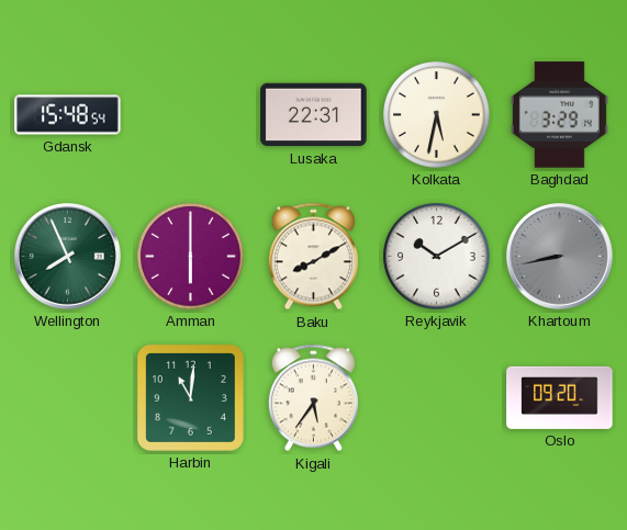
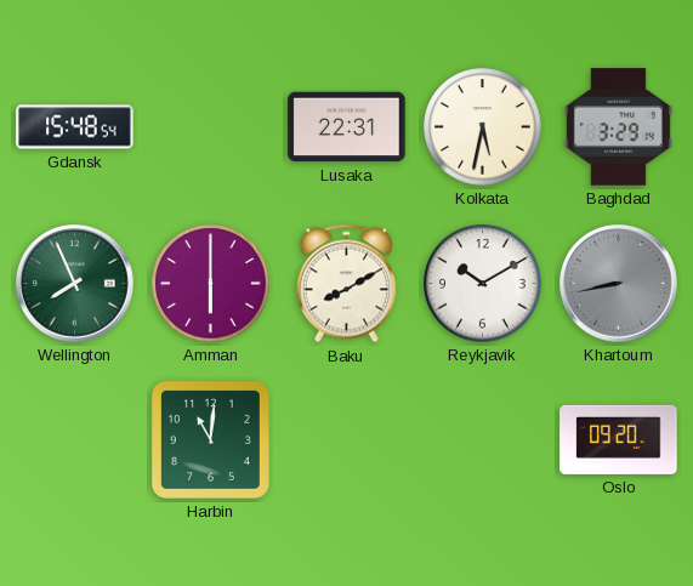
Kigali: 5:36 -> none
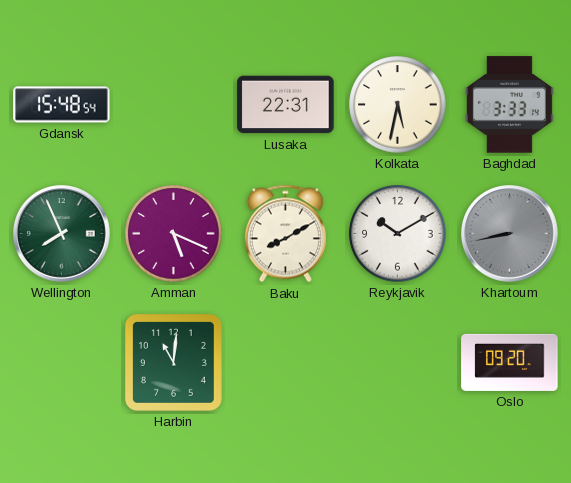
Baghdad: 3:29 -> 3:33
Amman: 6:00 -> 5:19
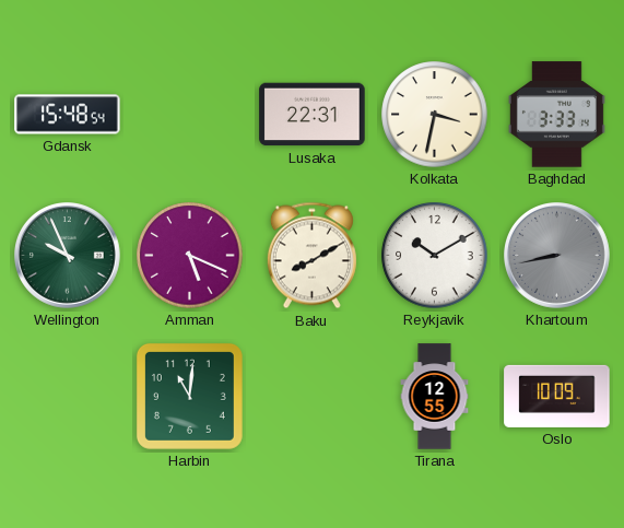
Kolkata: 5:32 -> 3:32
Wellington: 7:56 -> 9:56
Tirana: none -> 12:55
Oslo: 09:20 -> 10:09
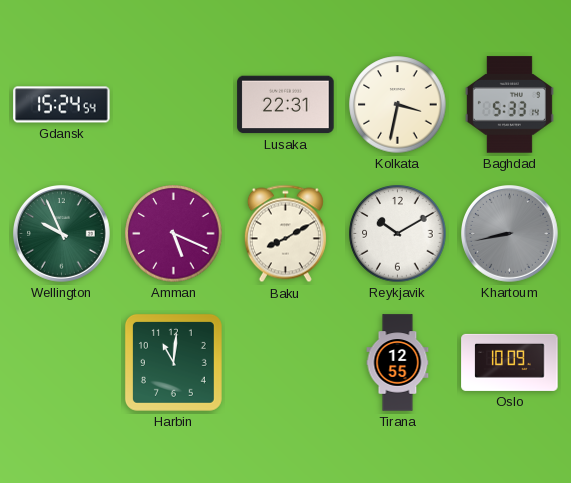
Gdansk: 15:48 -> 15:24
Baghdad: 3:33 -> 5:33
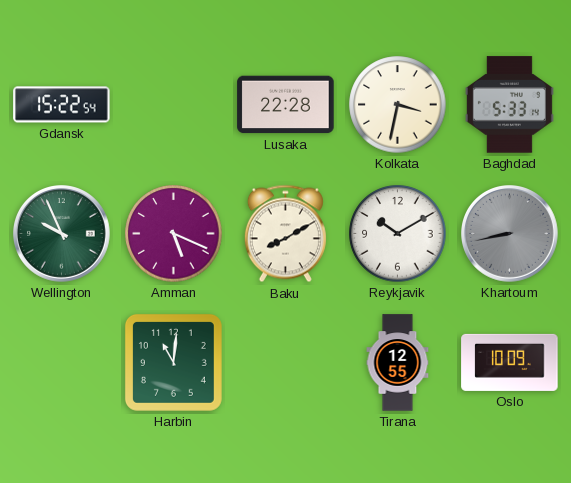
Gdansk: 15:24 -> 15:22
Lusaka: 22:31 -> 22:28
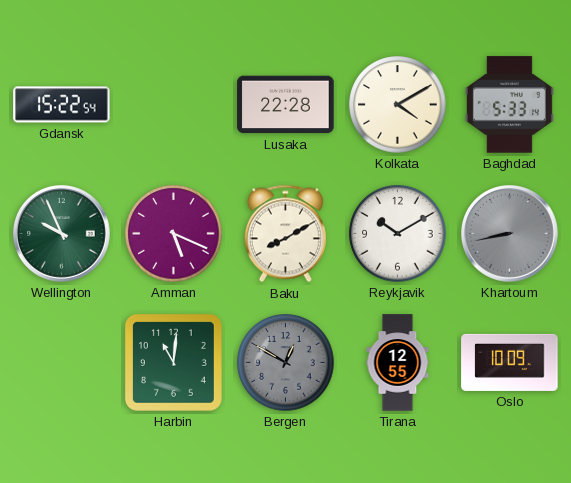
Kolkata: 3:32 -> 4:10
Bergen: none -> 12:50
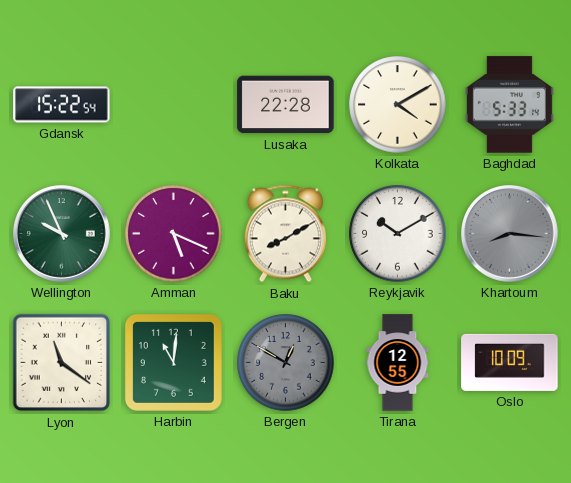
Khartoum: 8:43 -> 8:16
Lyon: none -> 11:21
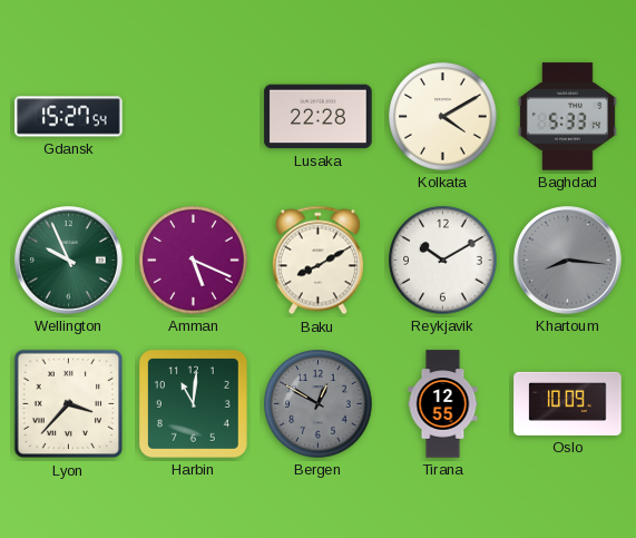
Gdansk: 15:22 -> 15:27
Lyon: 11:21 -> 3:37
